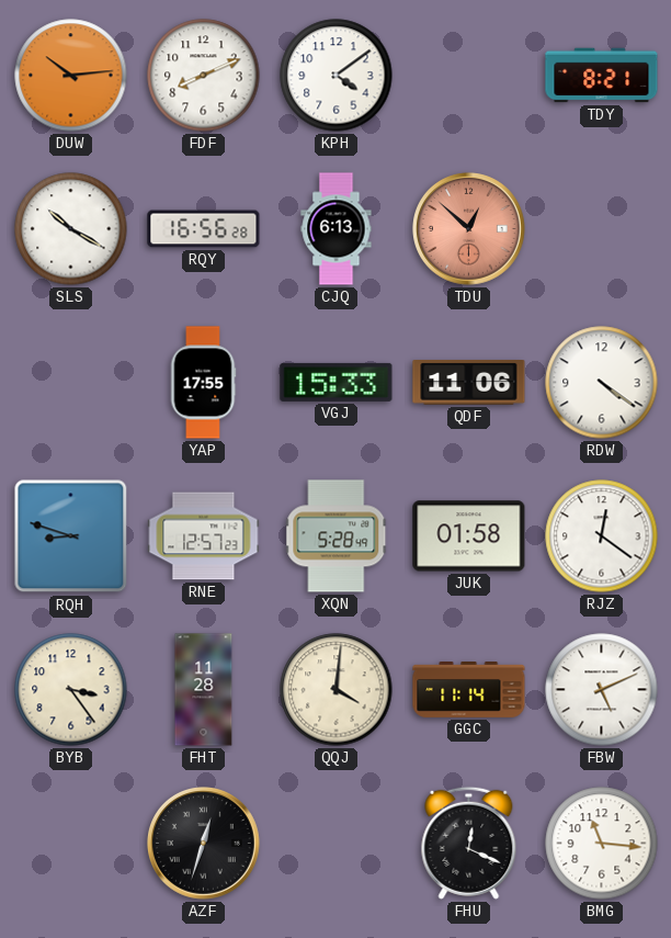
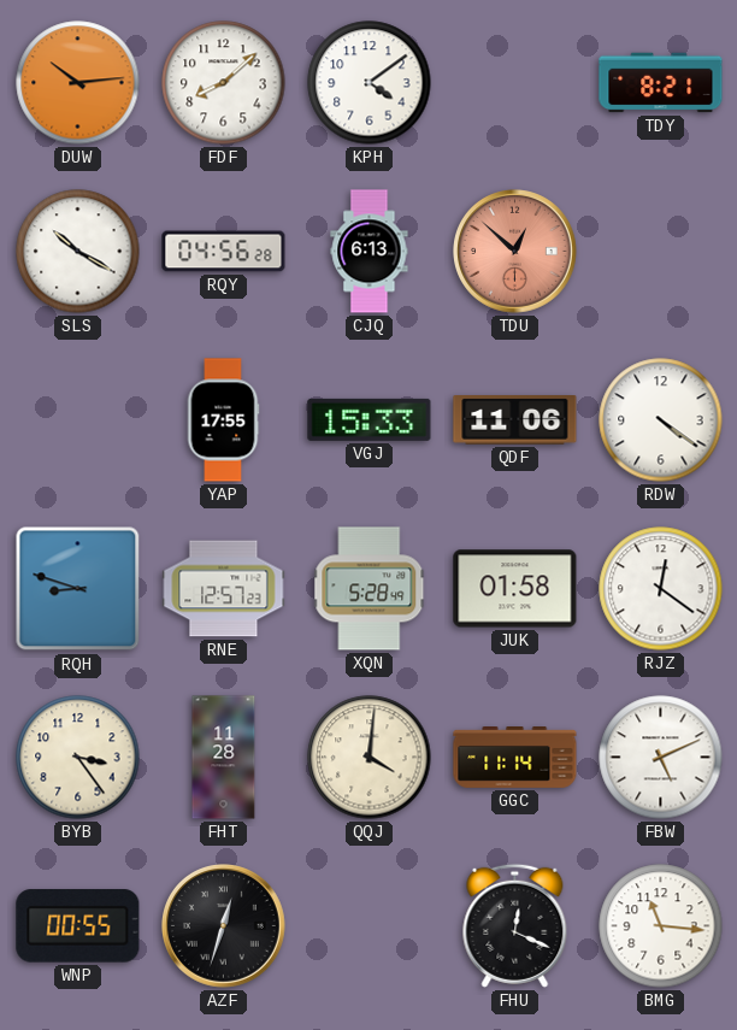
FDF: 8:11 -> 8:08
RQY: 16:56 -> 04:56
WNP: none -> 00:55
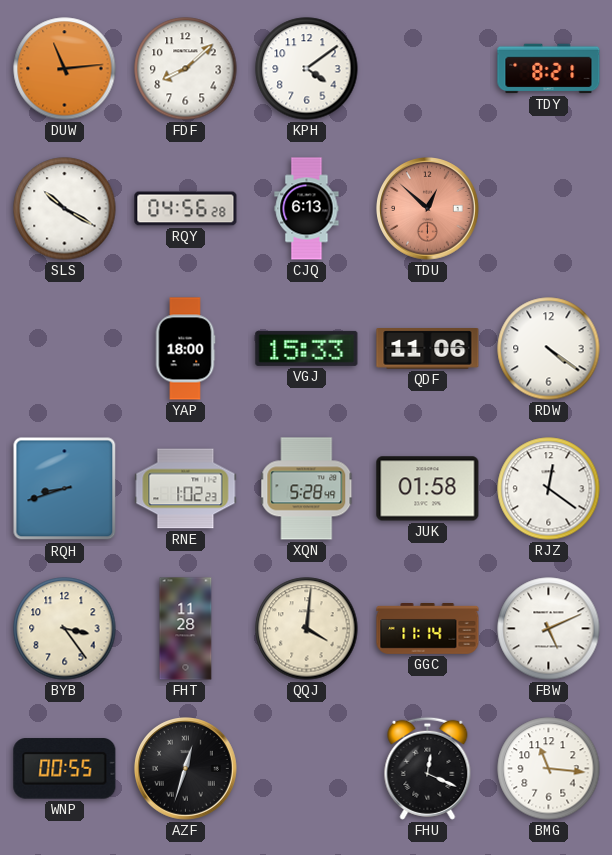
DUW: 10:14 -> 11:14
YAP: 17:55 -> 18:00
RQH: 8:48 -> 8:42
RNE: 12:57 -> 1:02
